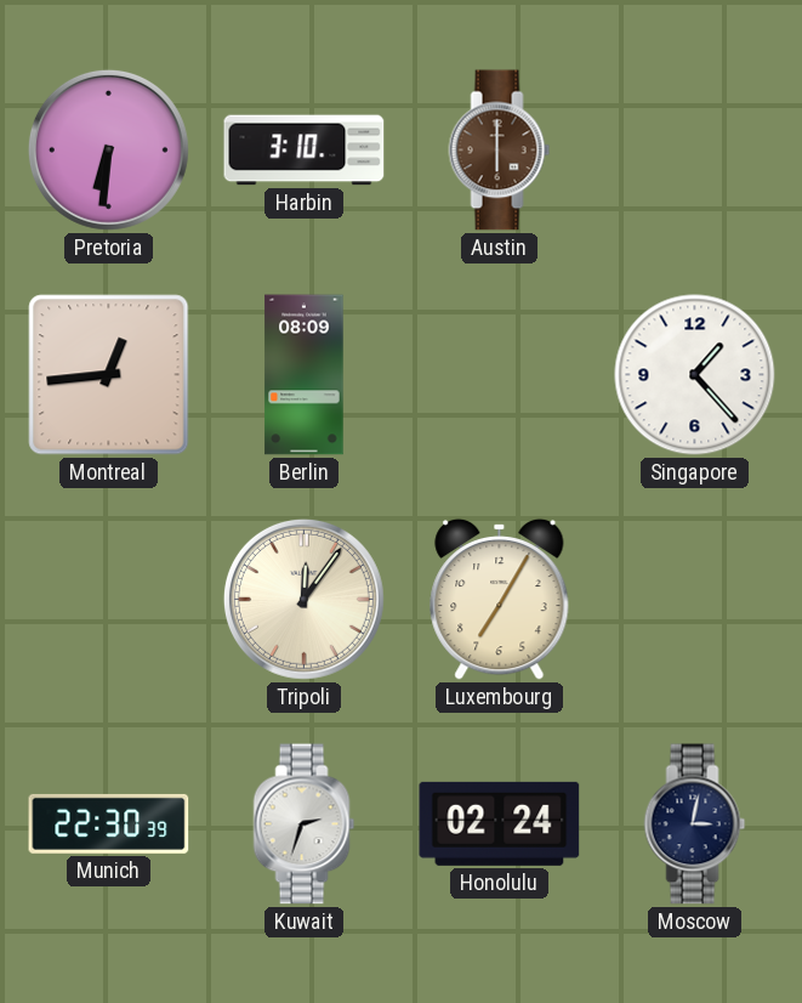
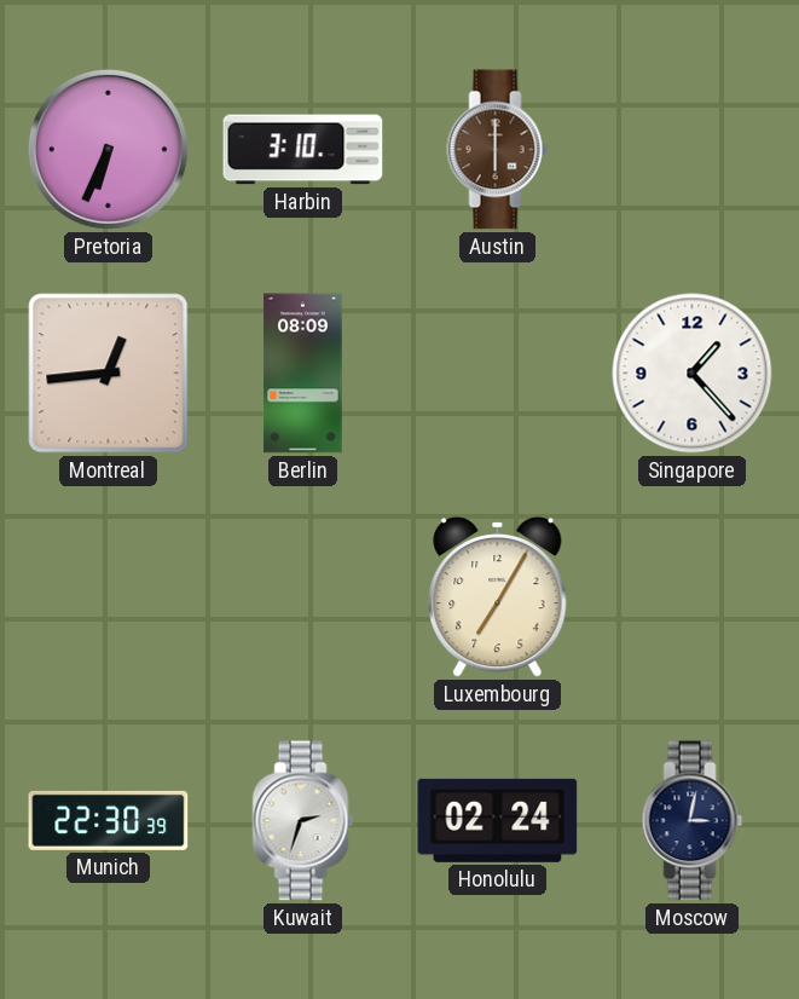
Pretoria: 6:31 -> 6:34
Tripoli: 12:06 -> none
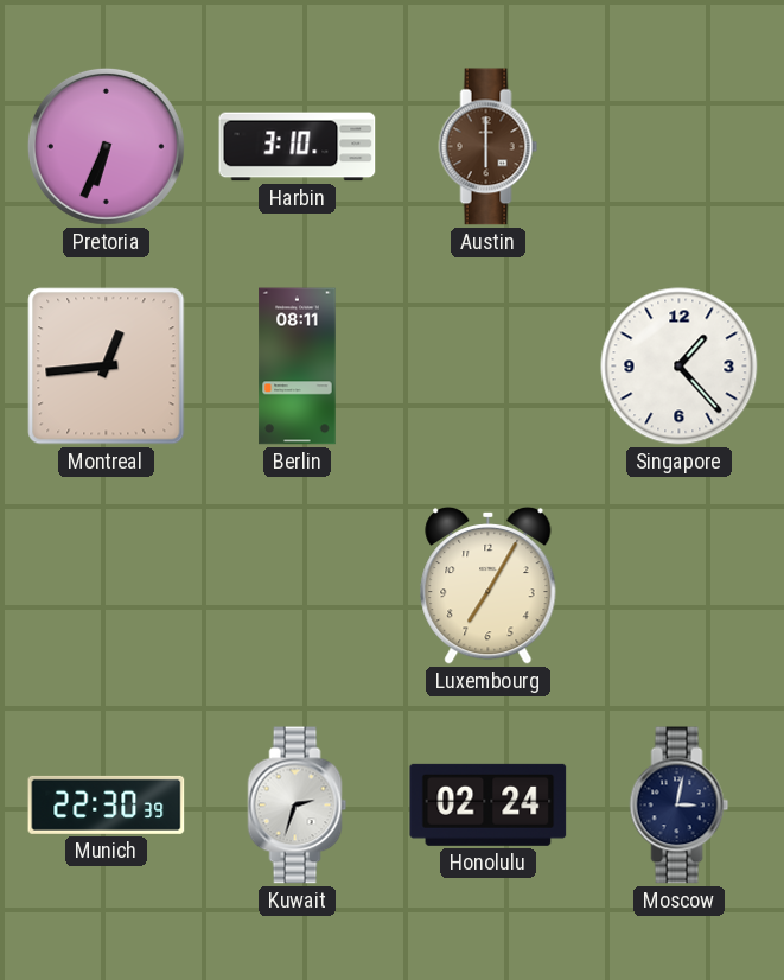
Berlin: 08:09 -> 08:11
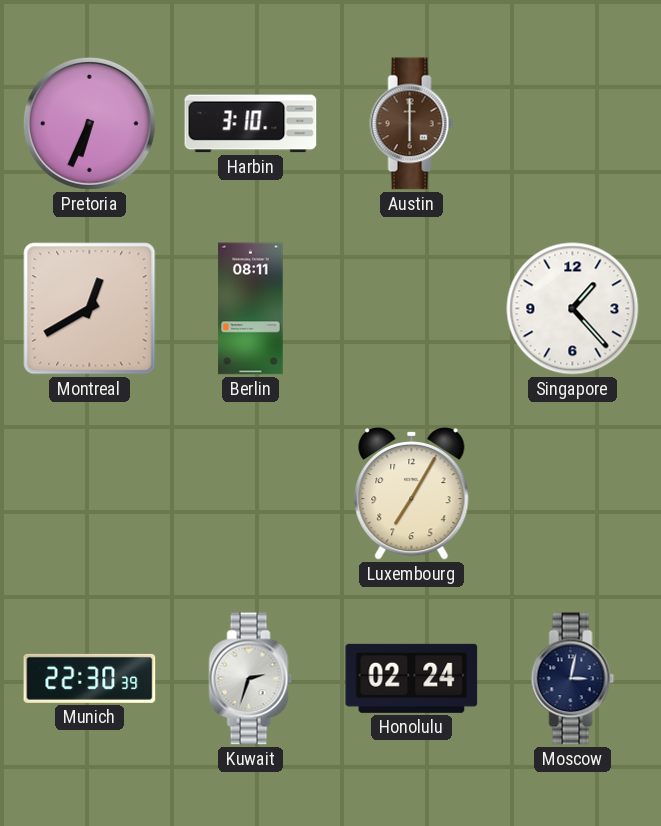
Montreal: 12:44 -> 12:40
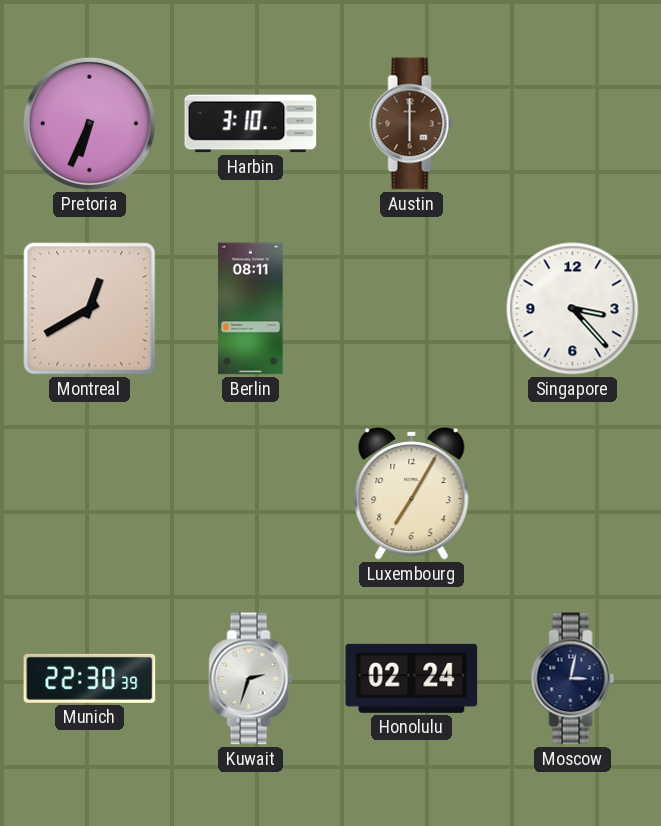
Singapore: 1:23 -> 3:23
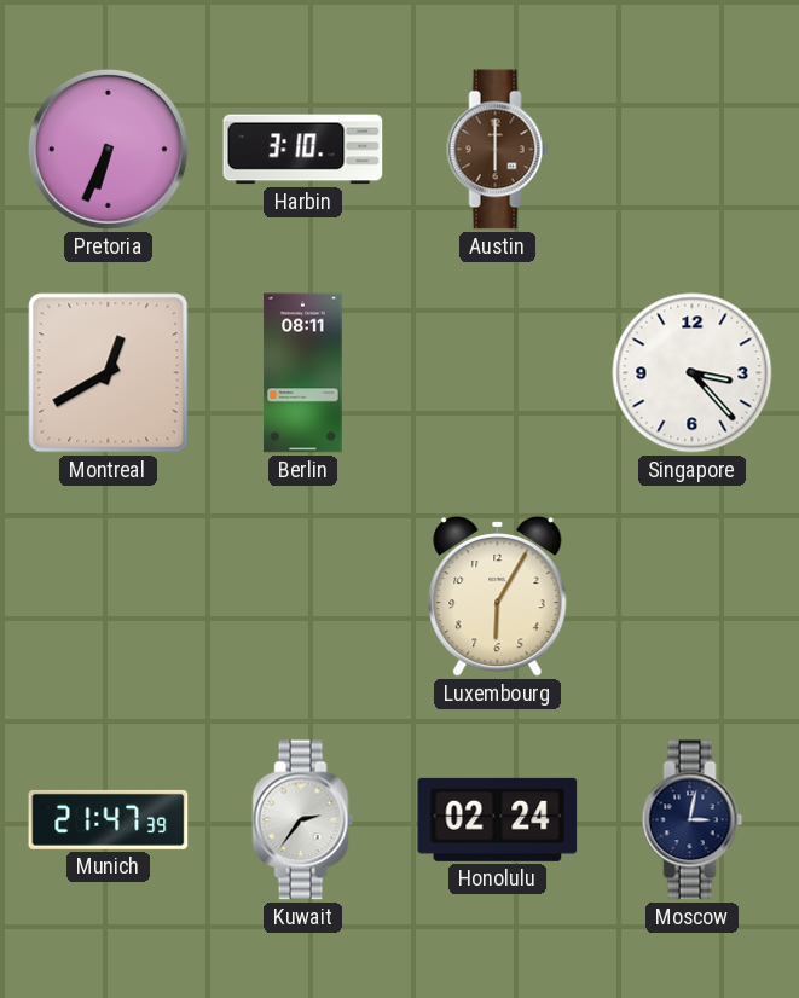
Luxembourg: 7:05 -> 6:05
Munich: 22:30 -> 21:47
Kuwait: 2:33 -> 2:36
